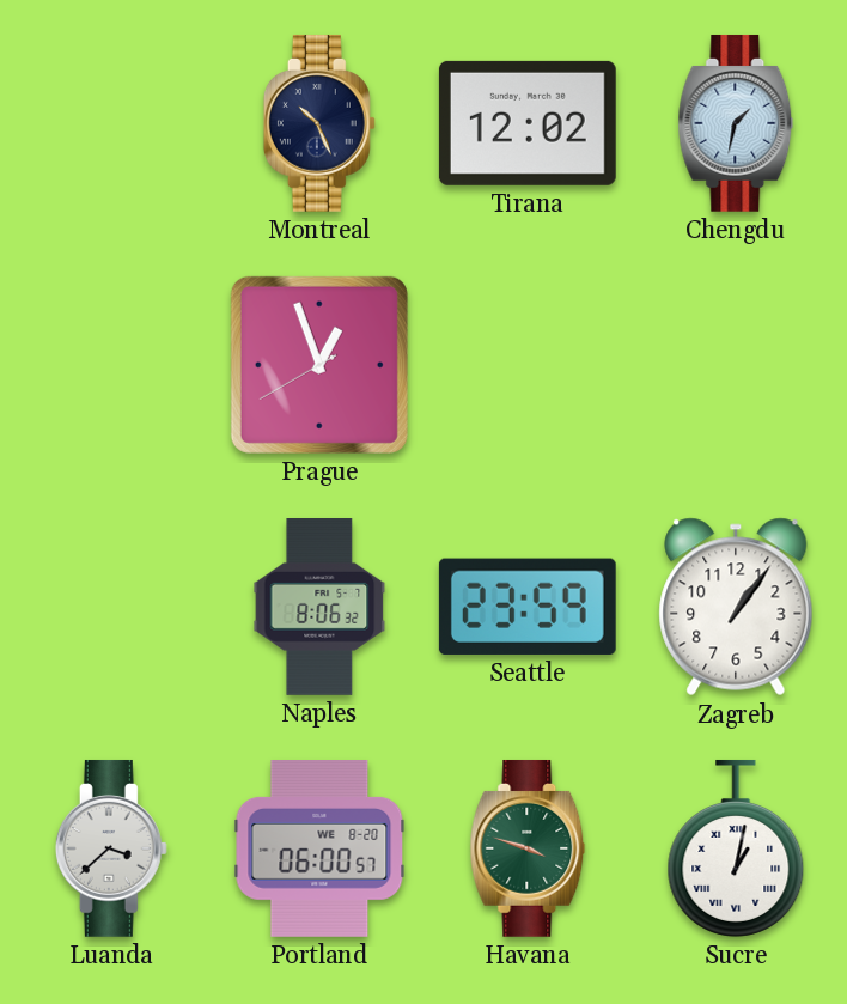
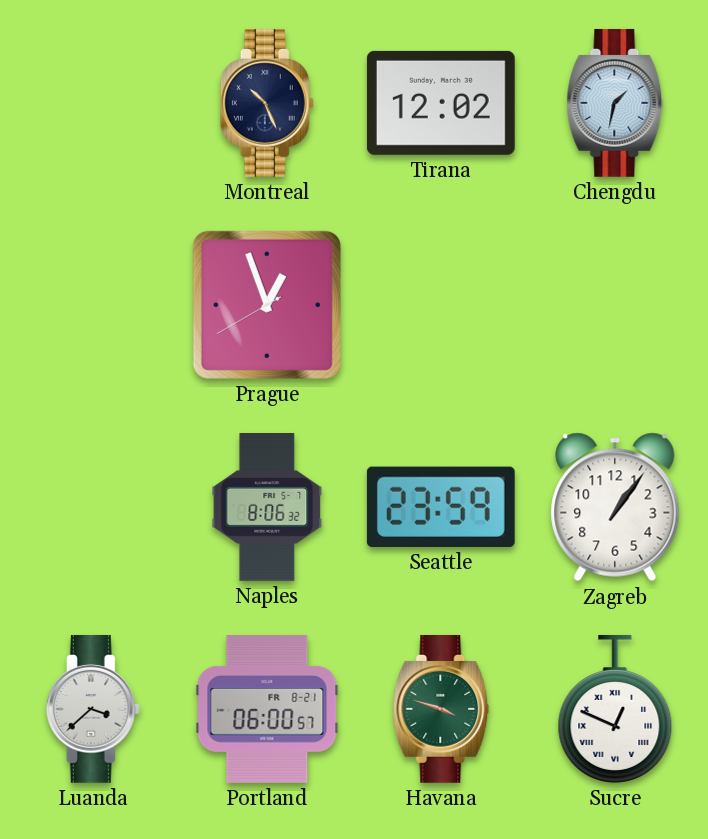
Portland date: WE 8-20 -> FR 8-21
Sucre: 1:02 -> 12:49
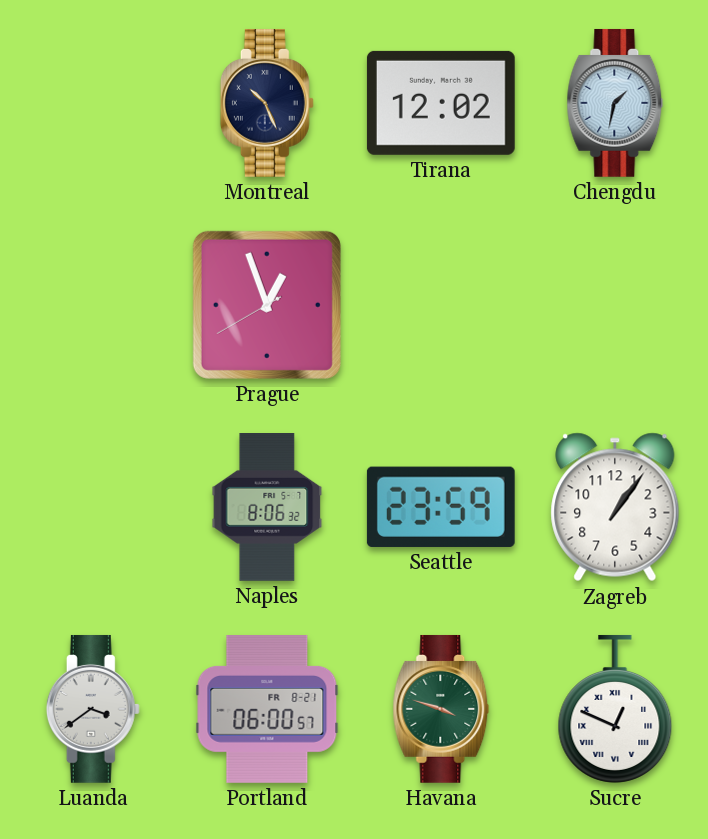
Luanda: 3:38 -> 3:39
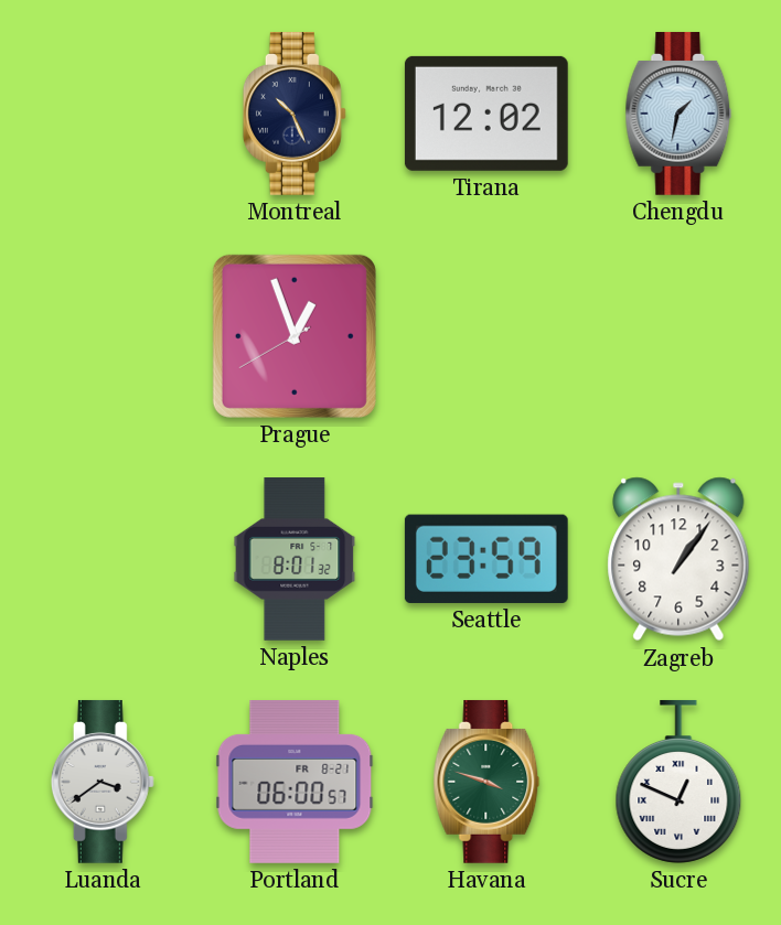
Naples: 8:06 -> 8:01
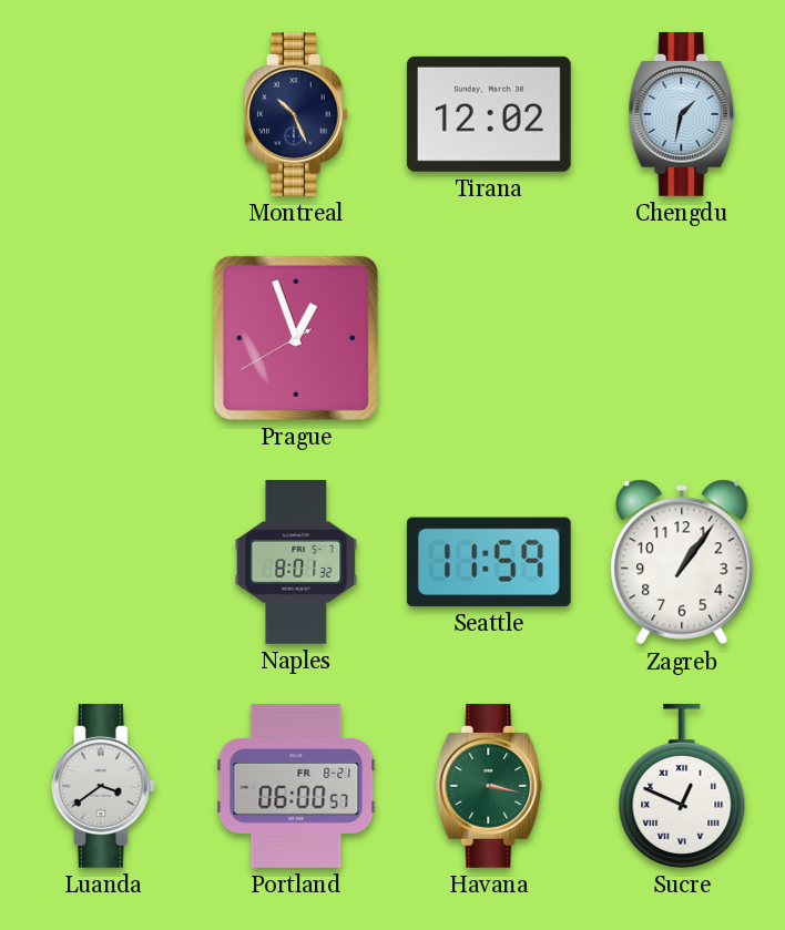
Seattle: 23:59 -> 11:59
Havana: 3:48 -> 3:17
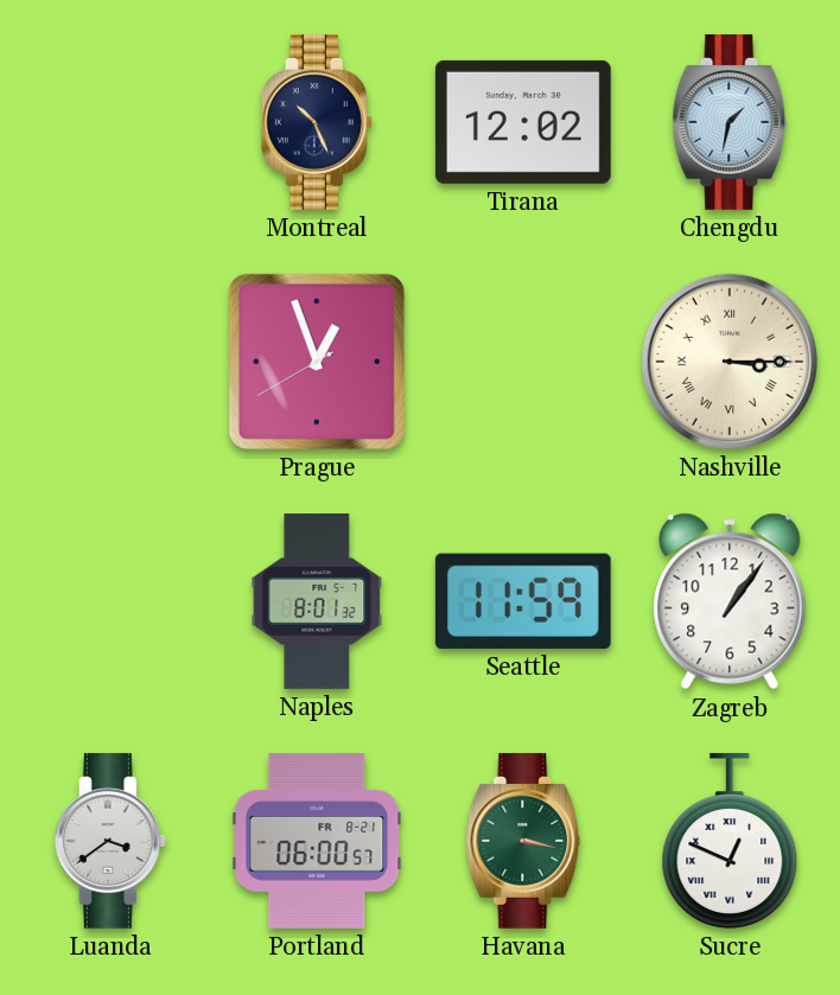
Nashville: none -> 3:15
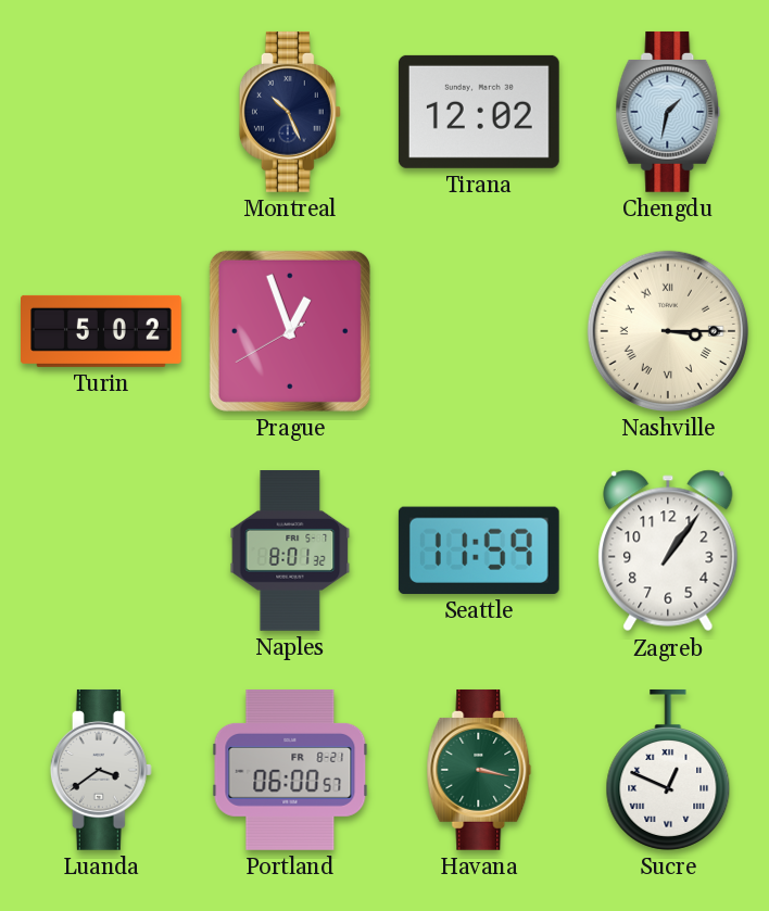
Turin: none -> 5:02
